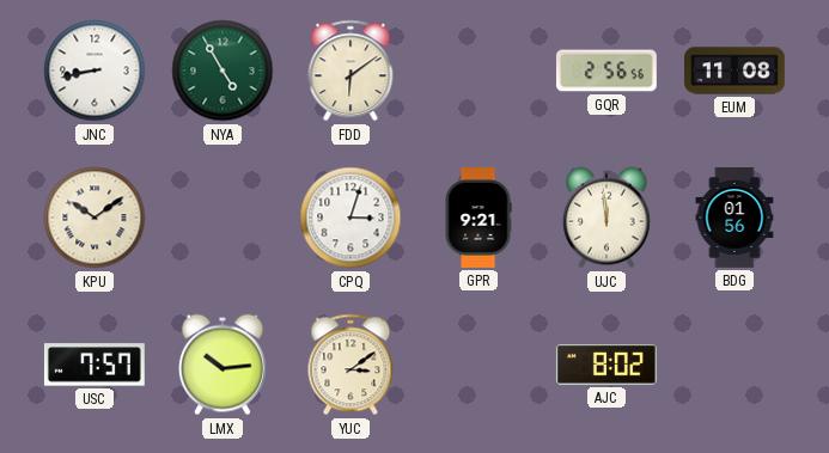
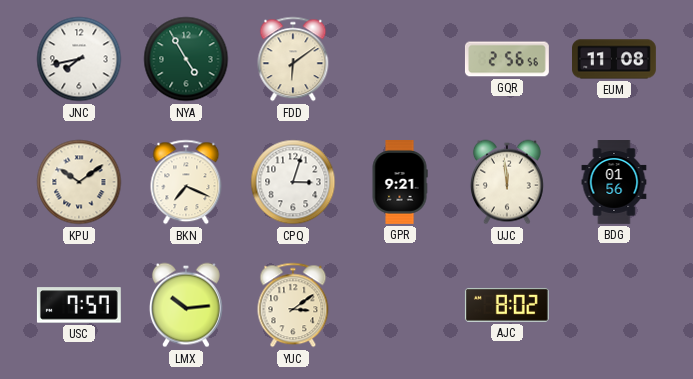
JNC: 8:43 -> 7:43
BKN: none -> 7:19
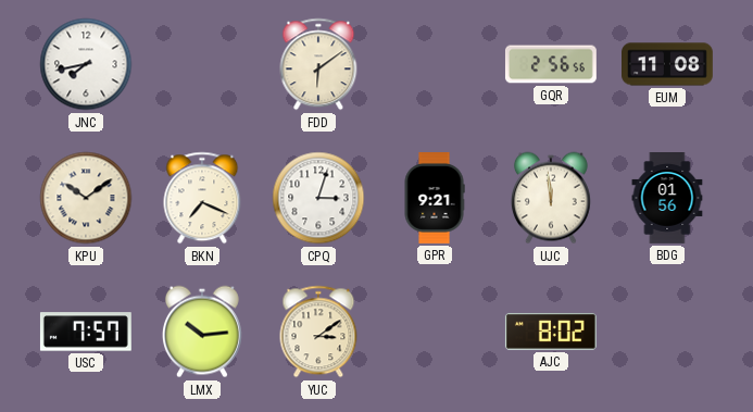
NYA: 4:55 -> none
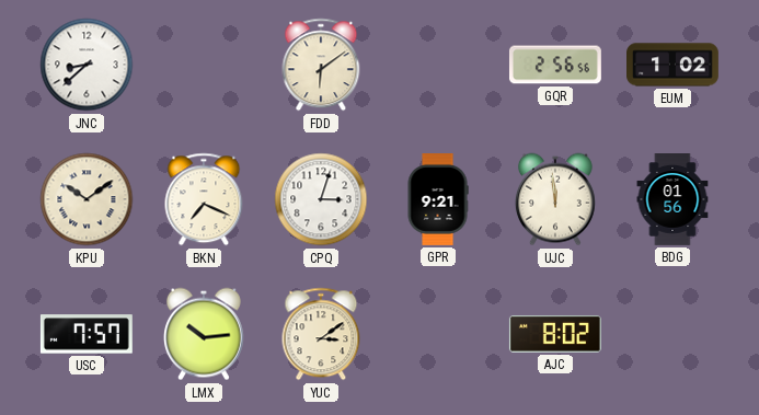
JNC: 7:43 -> 8:38
EUM: 11:08 -> 1:02
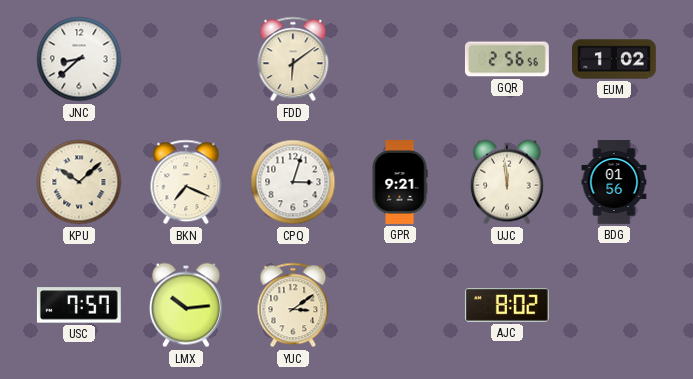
KPU: 10:09 -> 10:08
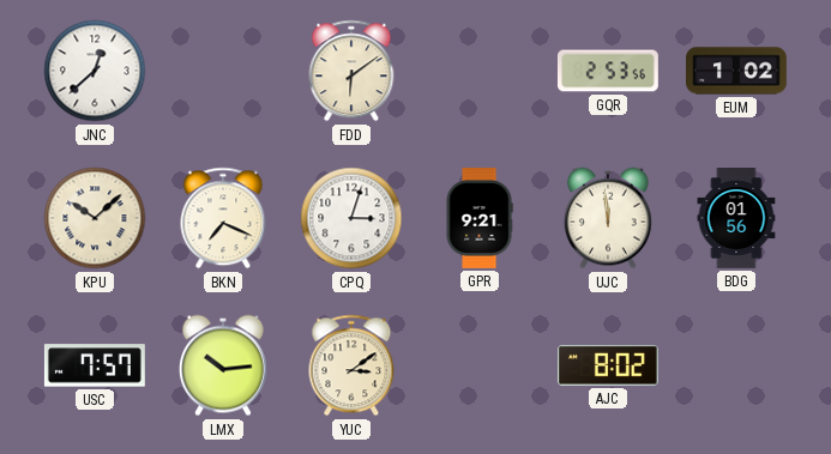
JNC: 8:38 -> 12:38
GQR: 2:56 -> 2:53
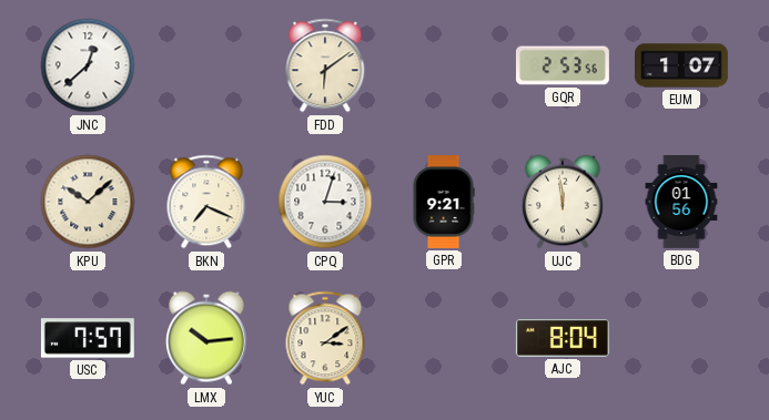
EUM: 1:02 -> 1:07
AJC: 8:02 -> 8:04
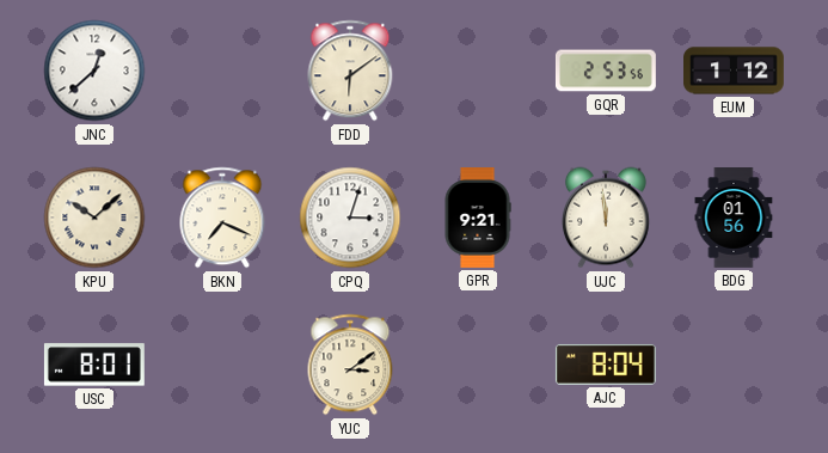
EUM: 1:07 -> 1:12
USC: 7:57 -> 8:01
LMX: 10:14 -> none
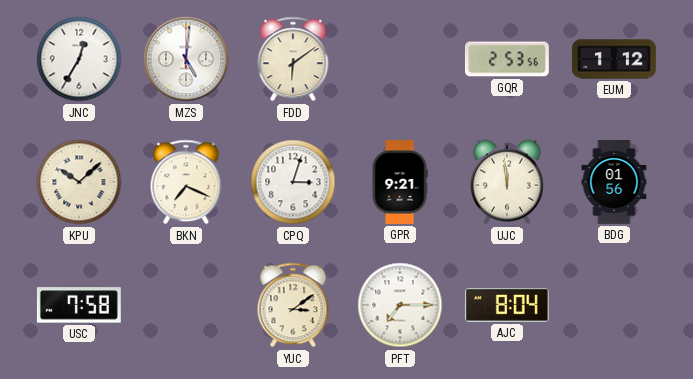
JNC: 12:38 -> 12:35
MZS: none -> 5:01
USC: 8:01 -> 7:58
PFT: none -> 7:15
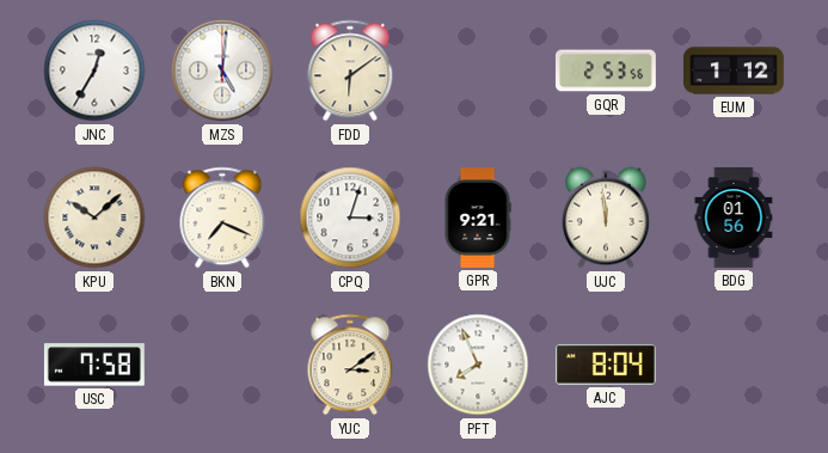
PFT: 7:15 -> 7:56
